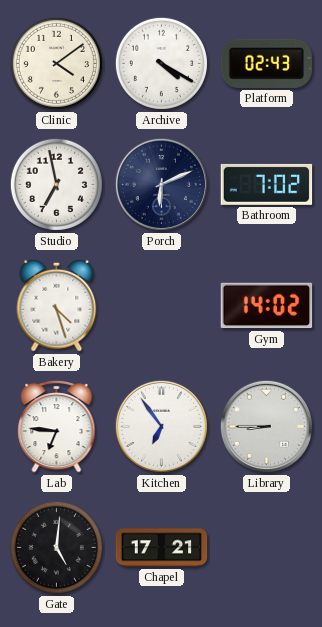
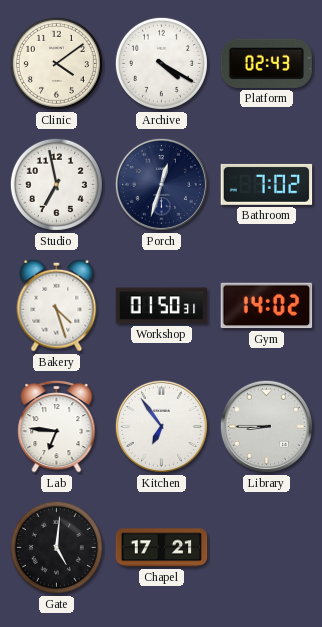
Porch: 6:11 -> 12:33
Workshop: none -> 01:50
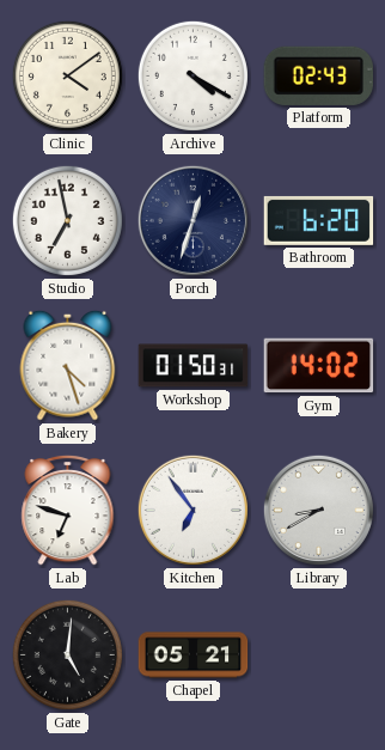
Bathroom: 7:02 -> 6:20
Lab: 6:46 -> 6:48
Library: 8:45 -> 8:40
Chapel: 17:21 -> 05:21
